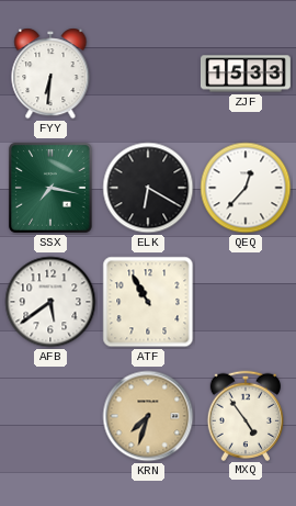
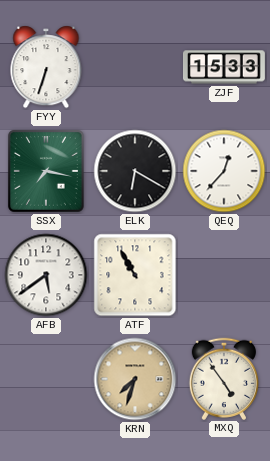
FYY: 6:31 -> 6:33
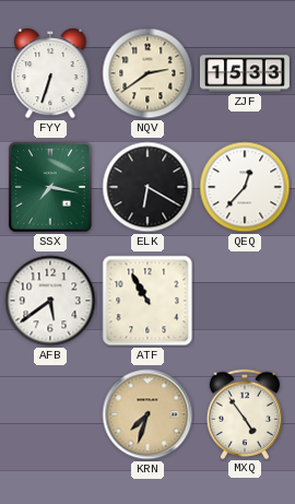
NQV: none -> 2:39
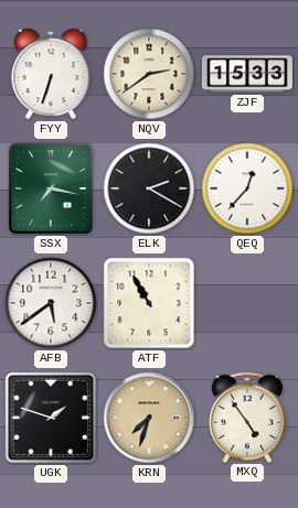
ELK: 6:20 -> 2:20
UGK: none -> 1:48
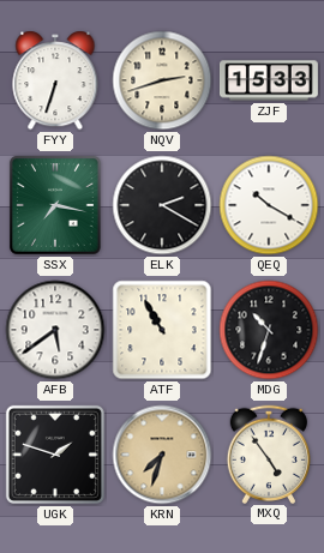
NQV: 2:39 -> 2:42
QEQ: 12:37 -> 10:20
MDG: none -> 10:33
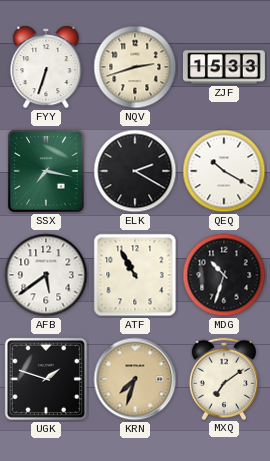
MXQ: 4:54 -> 7:09
